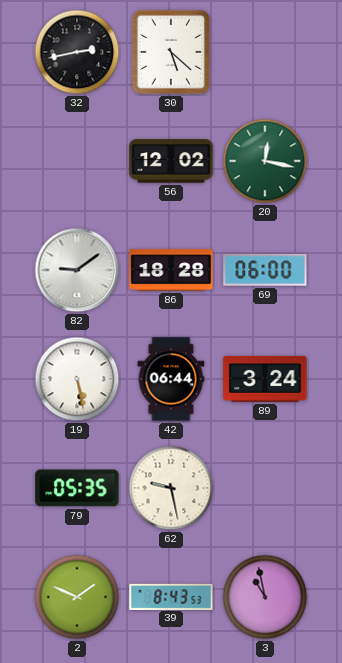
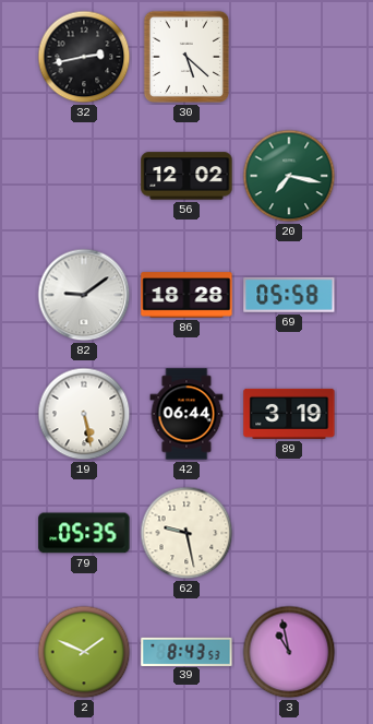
20: 12:17 -> 7:17
69: 06:00 -> 05:58
89: 3:24 -> 3:19
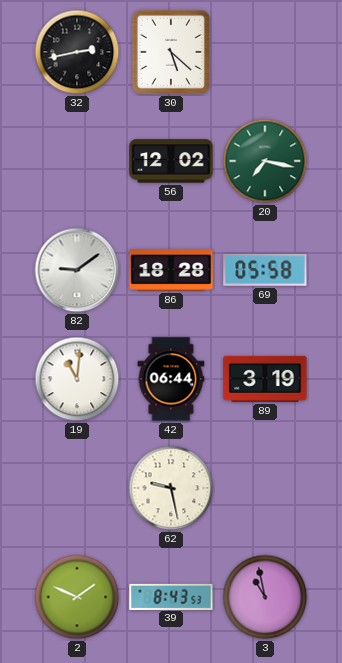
19: 5:28 -> 11:01
79: 05:35 -> none
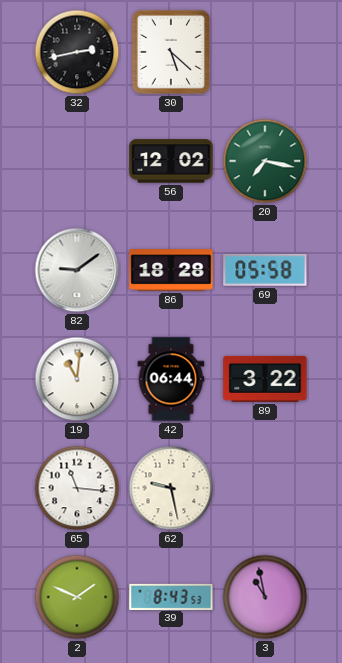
89: 3:19 -> 3:22
65: none -> 11:16
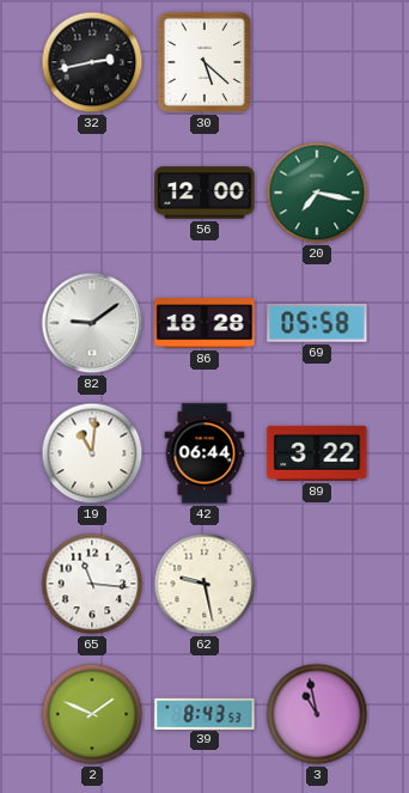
56: 12:02 -> 12:00
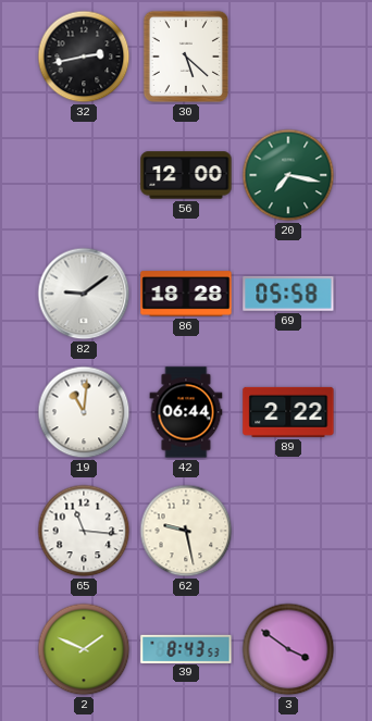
89: 3:22 -> 2:22
3: 10:58 -> 3:51
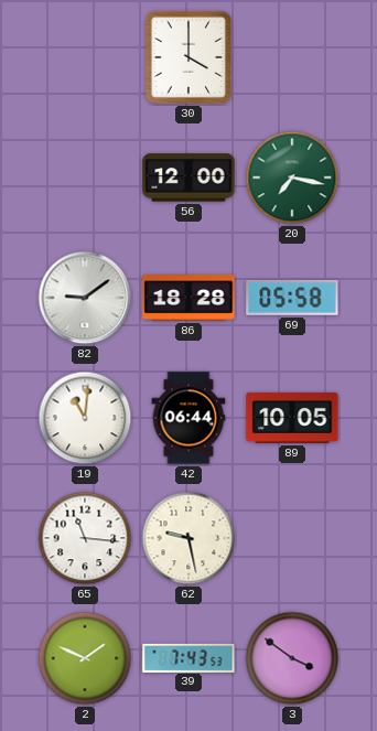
32: 2:43 -> none
30: 5:22 -> 4:00
89: 2:22 -> 10:05
39: 8:43 -> 7:43
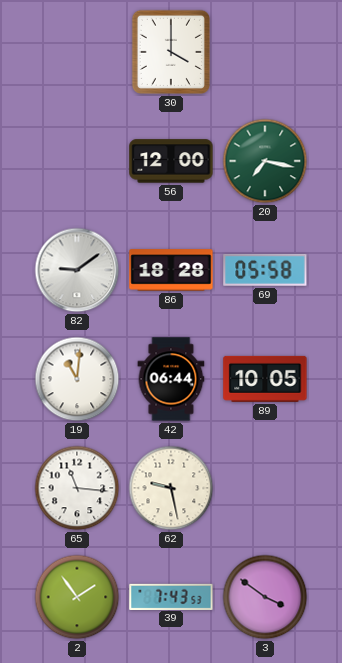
2: 1:49 -> 1:54
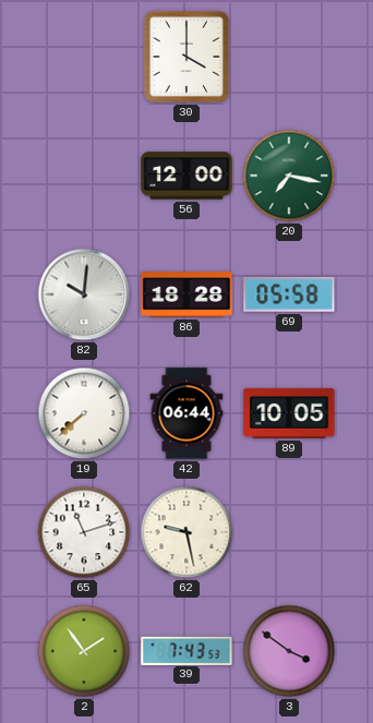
82: 9:09 -> 10:01
19: 11:01 -> 7:38
65: 11:16 -> 11:12
